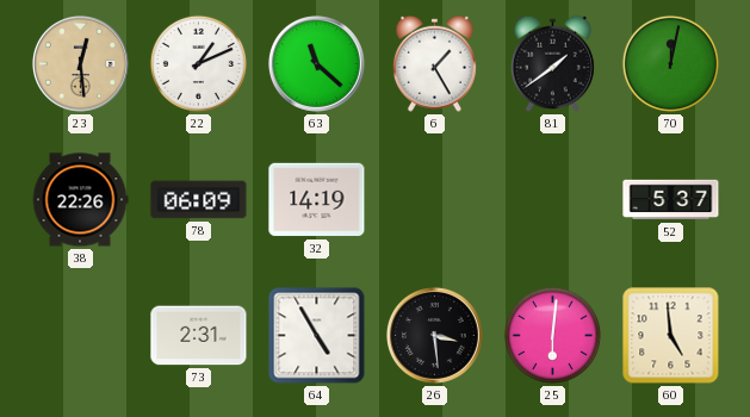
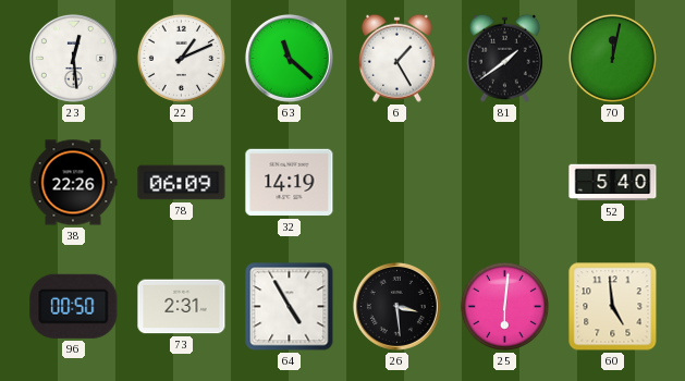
23 dial: champagne -> white
52: 5:37 -> 5:40
96: none -> 00:50
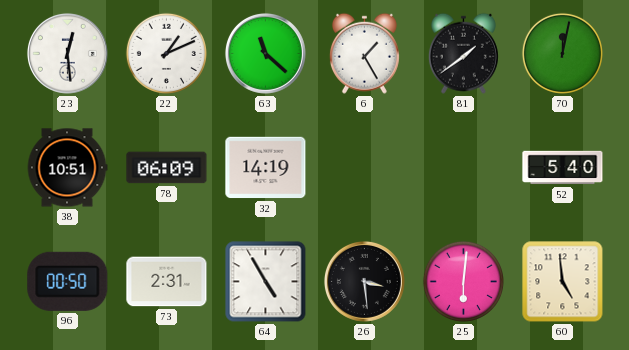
38: 22:26 -> 10:51
